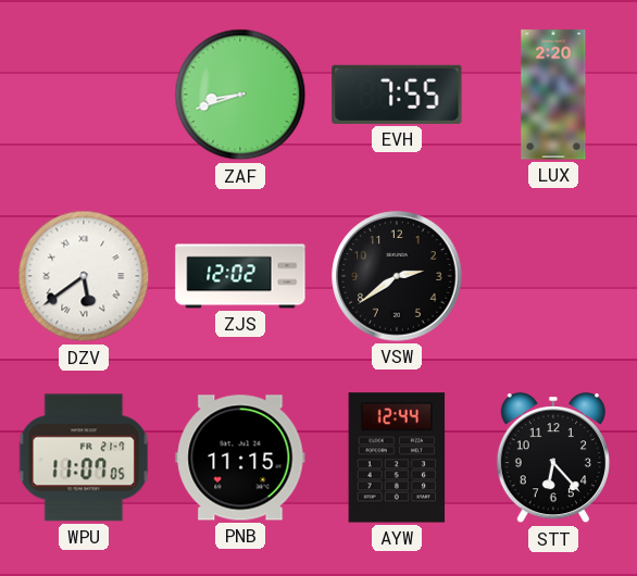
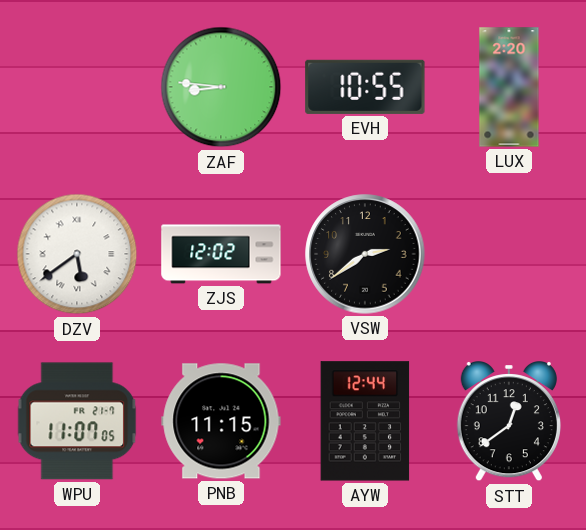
ZAF: 8:42 -> 8:46
EVH: 7:55 -> 10:55
STT: 6:23 -> 12:39
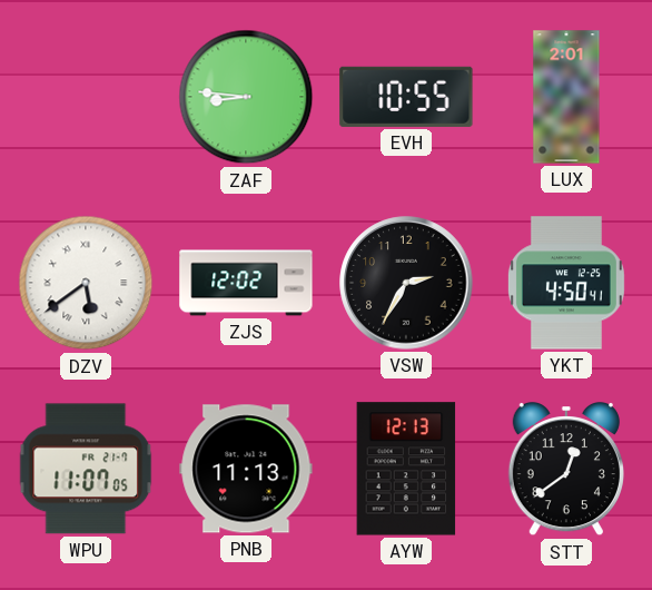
LUX: 2:20 -> 2:01
VSW: 2:39 -> 2:35
YKT: none -> 4:50
PNB: 11:15 -> 11:13
AYW: 12:44 -> 12:13
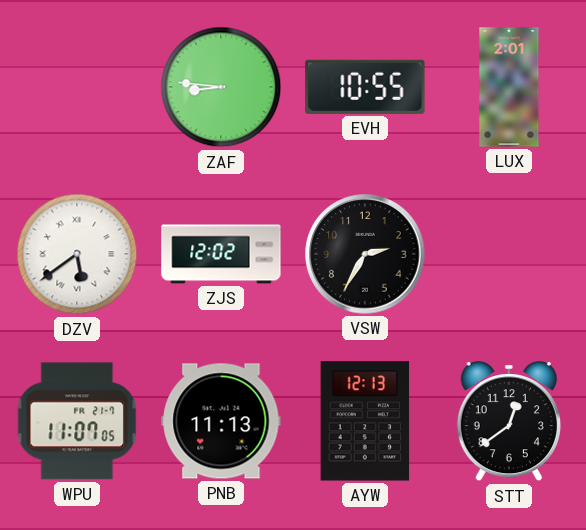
YKT: 4:50 -> none
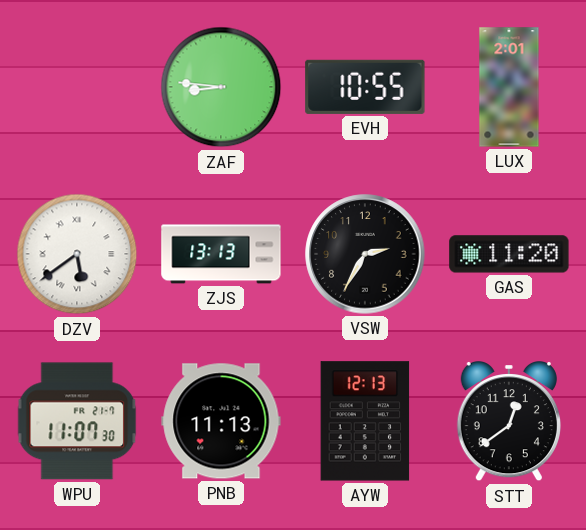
ZJS: 12:02 -> 13:13
GAS: none -> 11:20
WPU: 11:07:05 -> 11:07:30
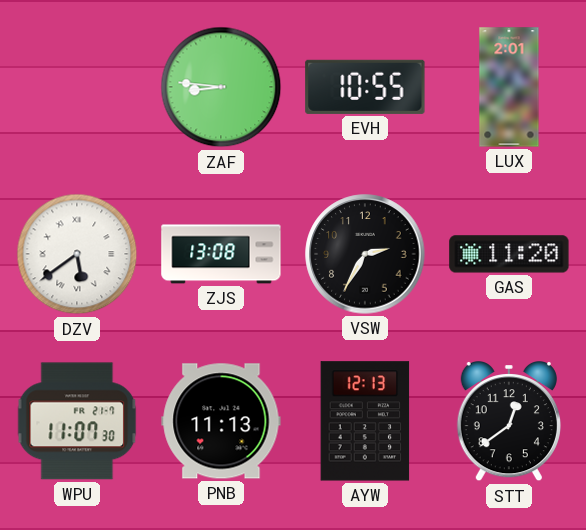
ZJS: 13:13 -> 13:08
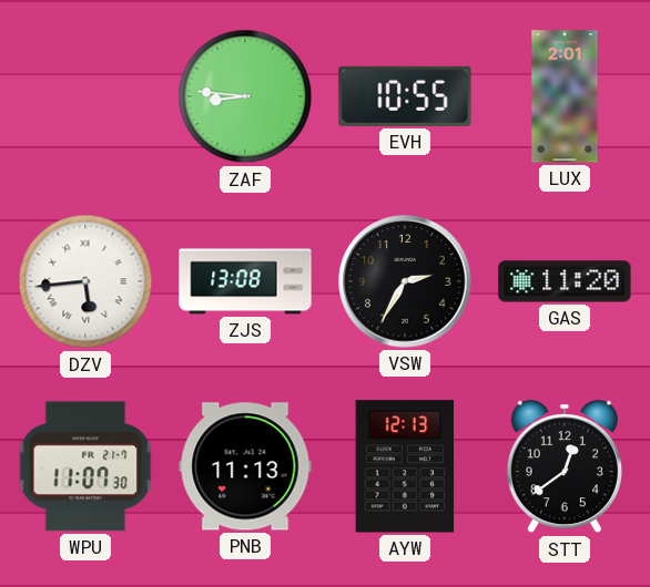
DZV: 5:39 -> 5:44
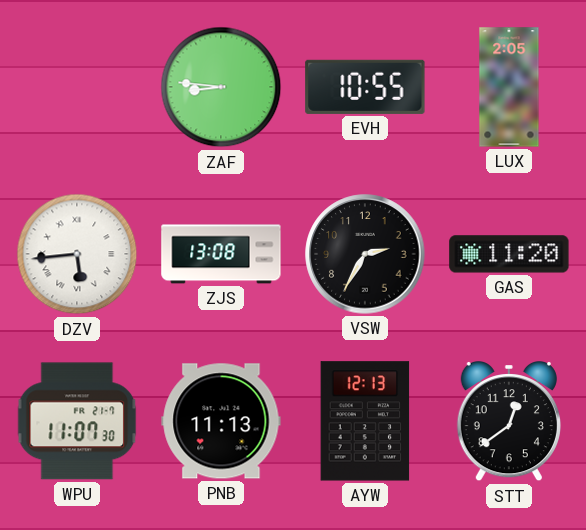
LUX: 2:01 -> 2:05
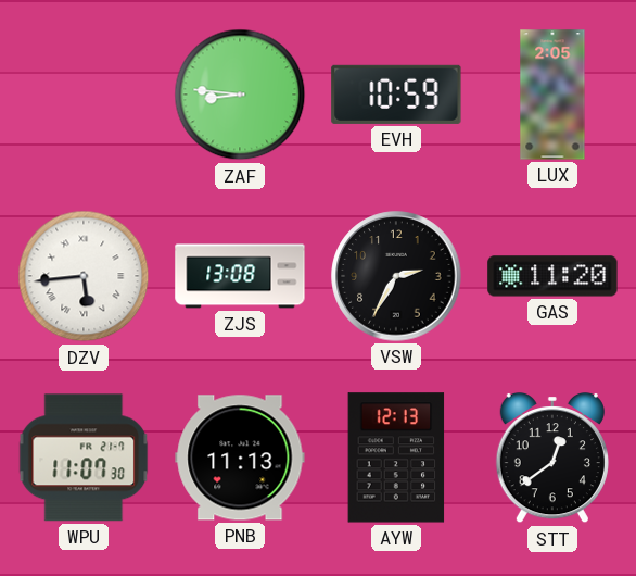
EVH: 10:55 -> 10:59
